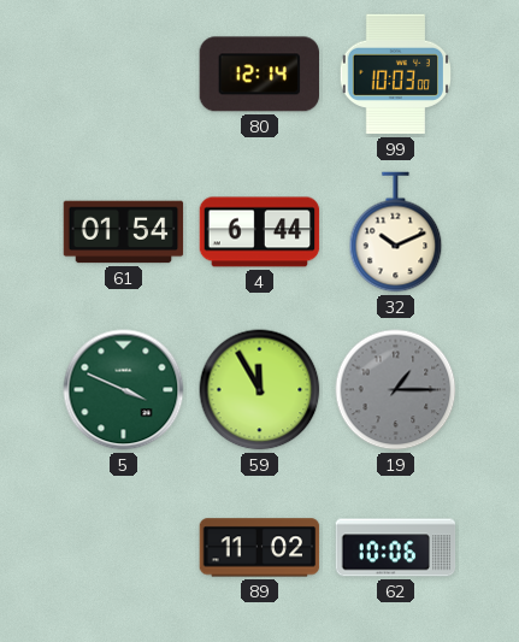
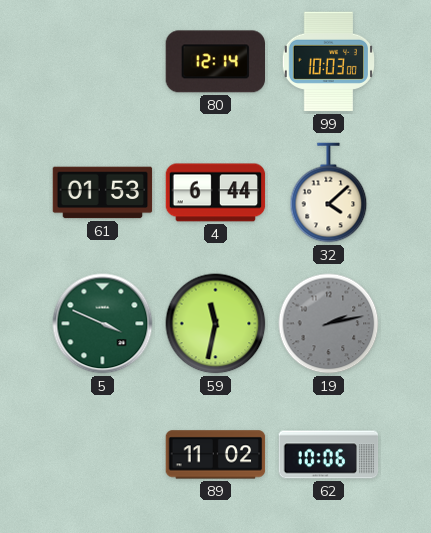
61: 01:54 -> 01:53
32: 10:11 -> 4:08
59: 11:55 -> 11:32
19: 1:15 -> 2:13
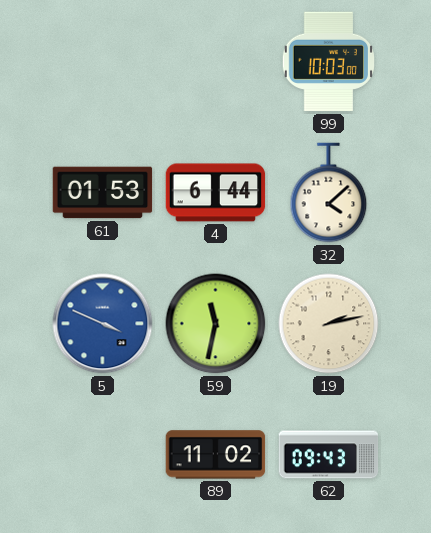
80: 12:14 -> none
5 dial: green -> blue
19 dial: grey -> cream
62: 10:06 -> 09:43
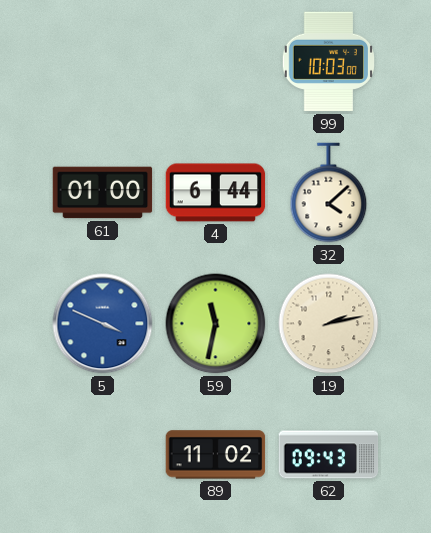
61: 01:53 -> 01:00
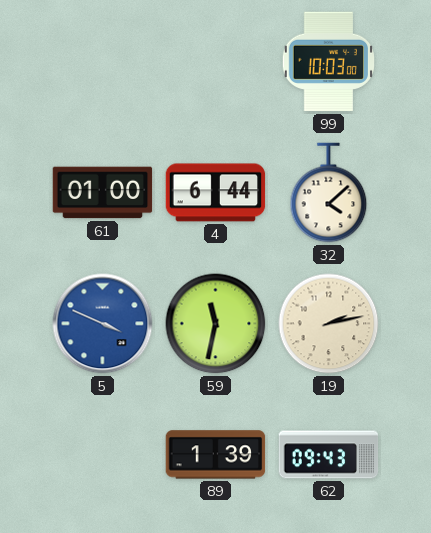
89: 11:02 -> 1:39
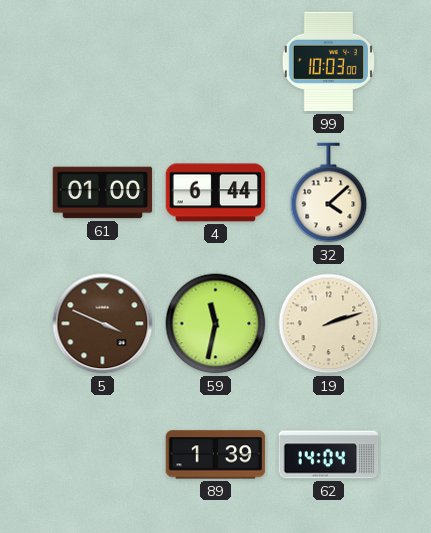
5 dial: blue -> brown
19: 2:13 -> 2:12
62: 09:43 -> 14:04
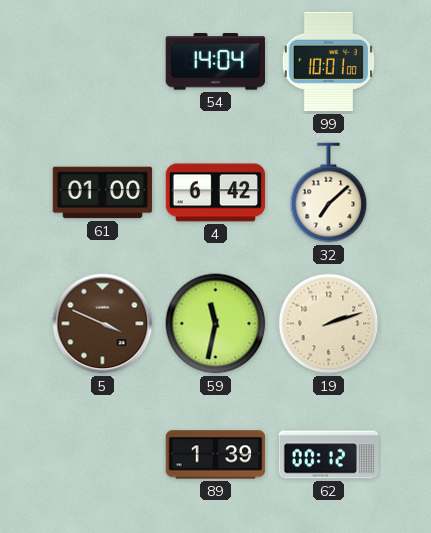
54: none -> 14:04
99: 10:03 -> 10:01
4: 6:44 -> 6:42
32: 4:08 -> 7:08
62: 14:04 -> 00:12
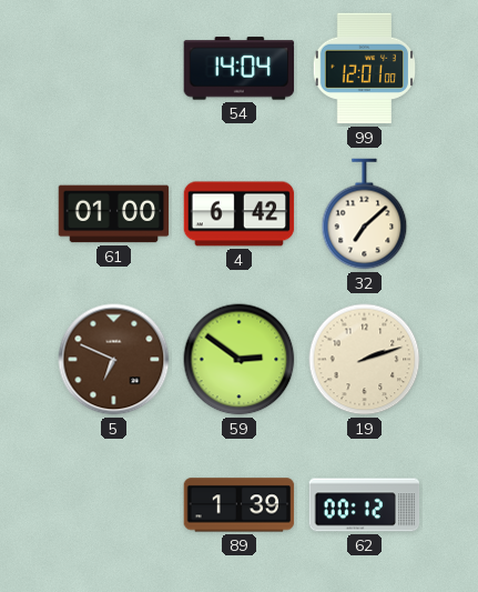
99: 10:01 -> 12:01
5: 3:49 -> 6:49
59: 11:32 -> 2:51
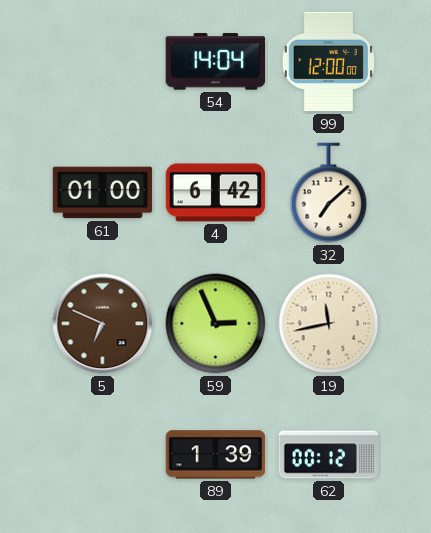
99: 12:01 -> 12:00
59: 2:51 -> 2:56
19: 2:12 -> 11:43
